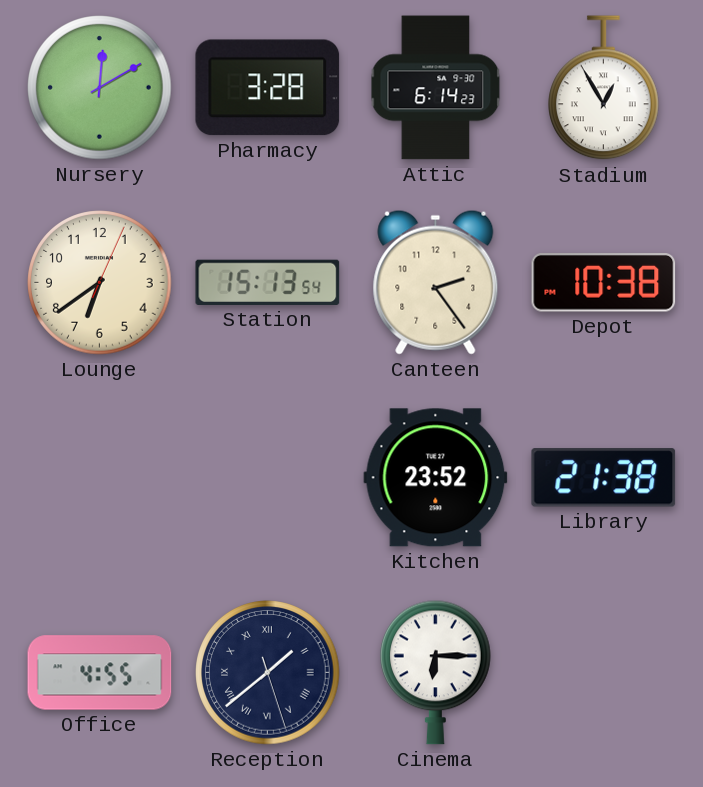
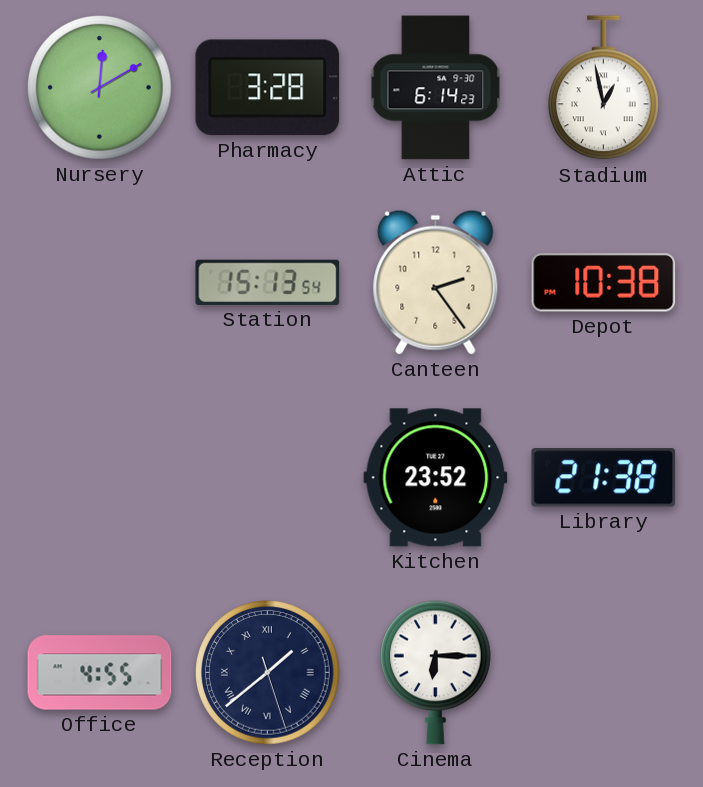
Stadium: 12:55 -> 12:58
Lounge: 6:39 -> none
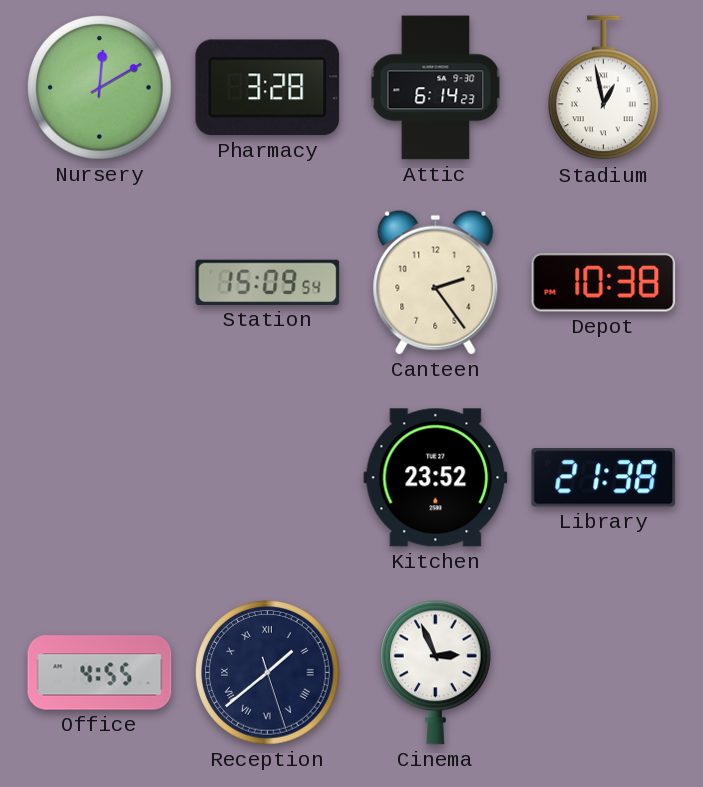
Station: 15:13 -> 15:09
Cinema: 6:15 -> 2:56
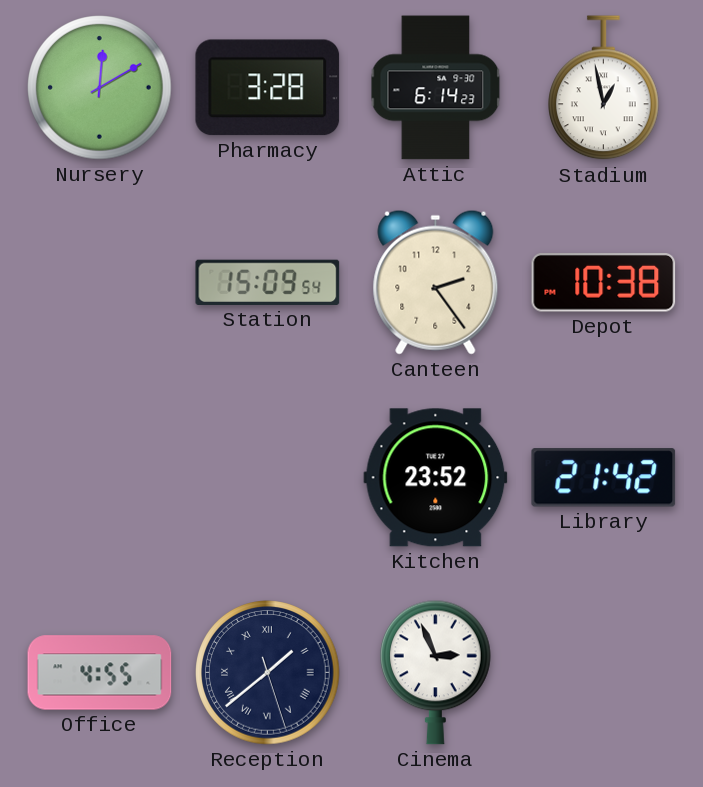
Library: 21:38 -> 21:42
